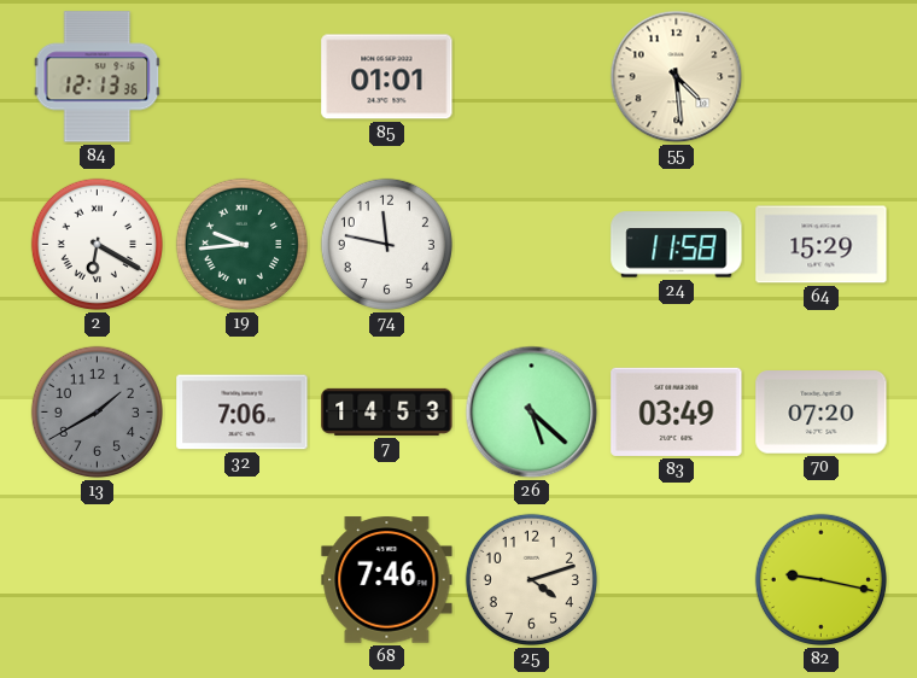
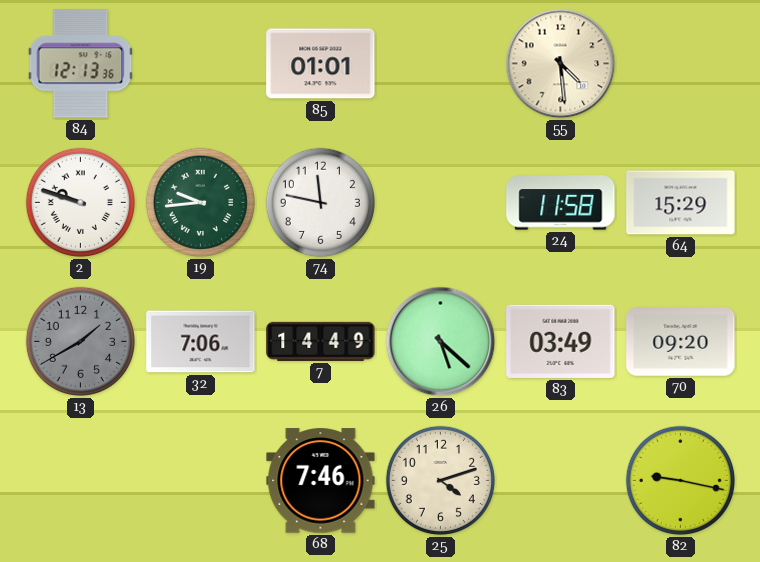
2: 6:20 -> 9:48
7: 14:53 -> 14:49
70: 07:20 -> 09:20
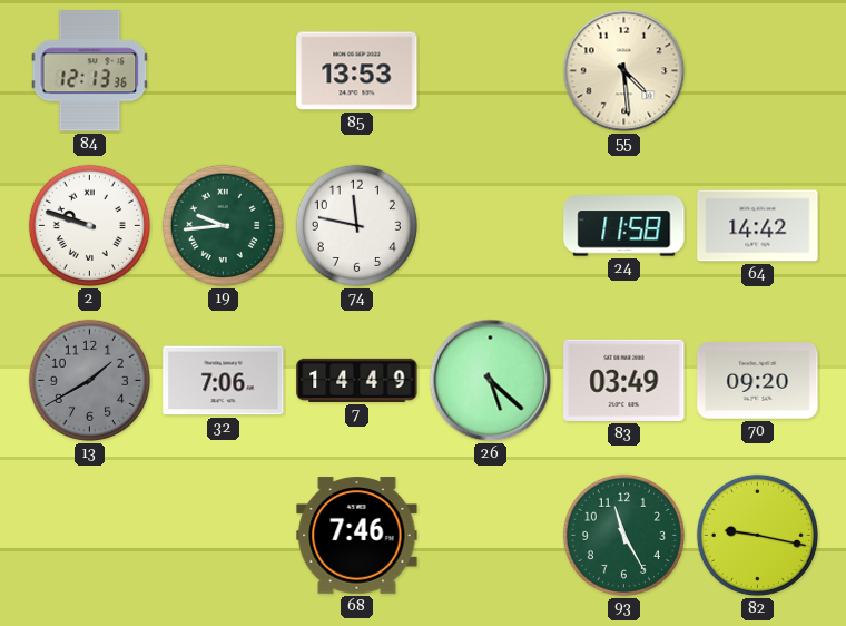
85: 01:01 -> 13:53
64: 15:29 -> 14:42
25: 4:12 -> none
93: none -> 11:25
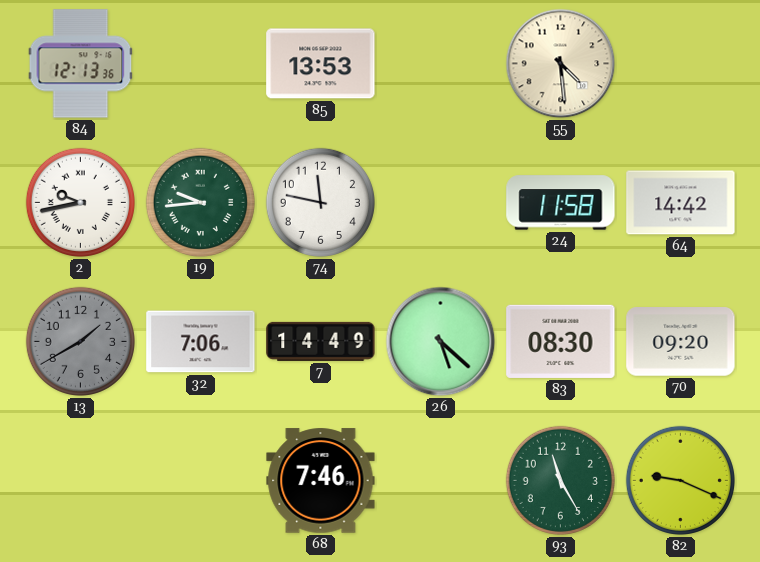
2: 9:48 -> 9:43
83: 03:49 -> 08:30
82: 9:17 -> 9:19
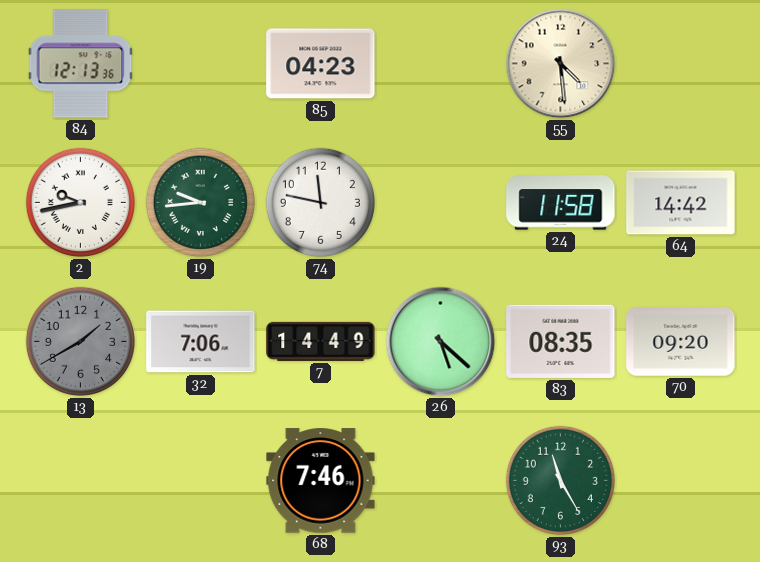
85: 13:53 -> 04:23
83: 08:30 -> 08:35
82: 9:19 -> none
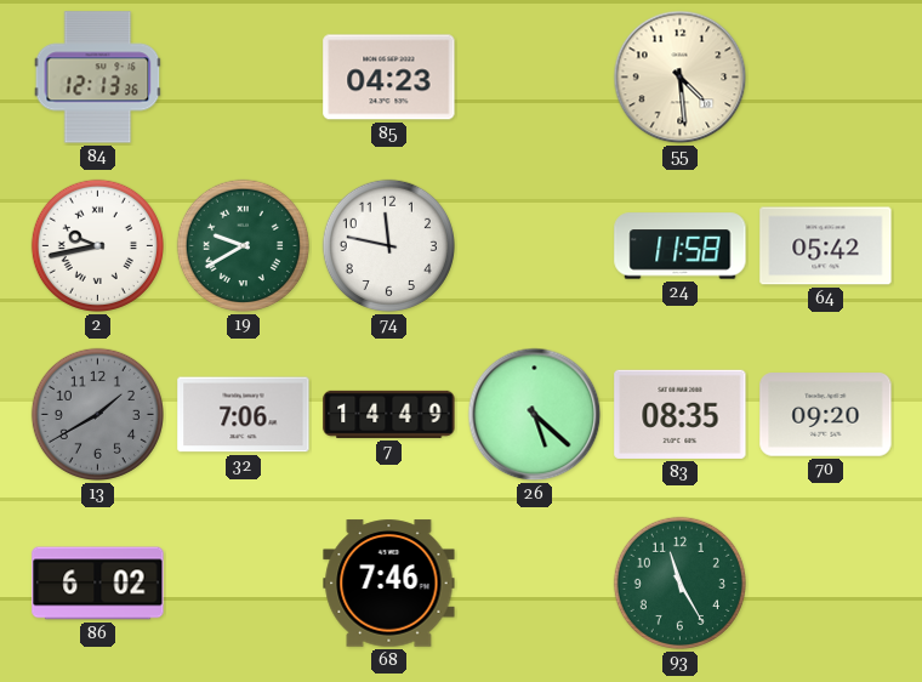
19: 9:44 -> 9:40
64: 14:42 -> 05:42
86: none -> 6:02
